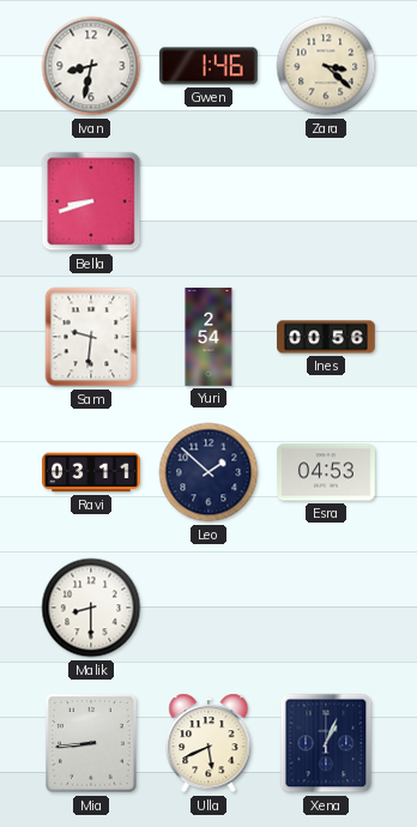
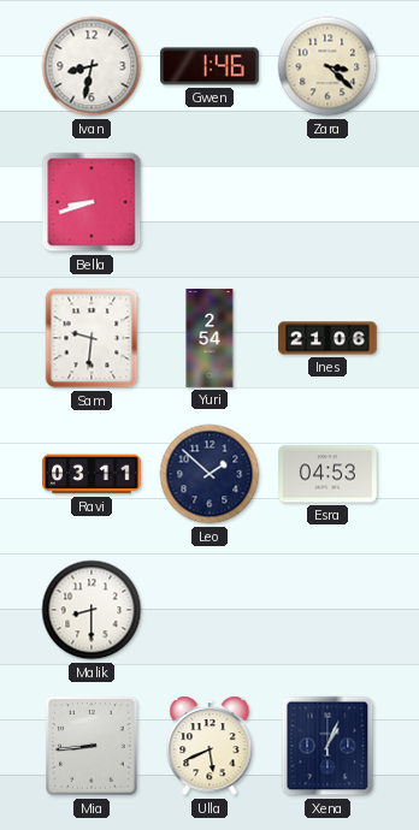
Ines: 00:56 -> 21:06
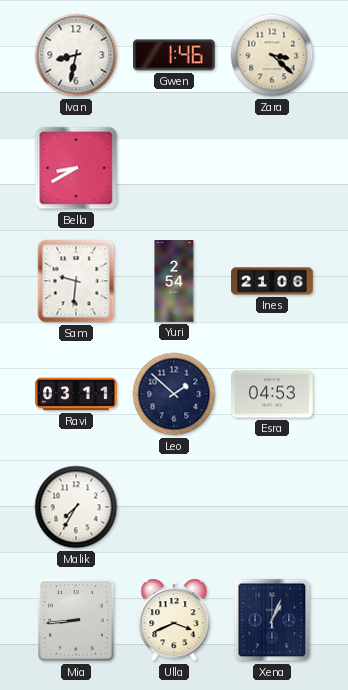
Bella: 8:42 -> 8:40
Malik: 8:30 -> 7:35
Ulla: 5:41 -> 3:41
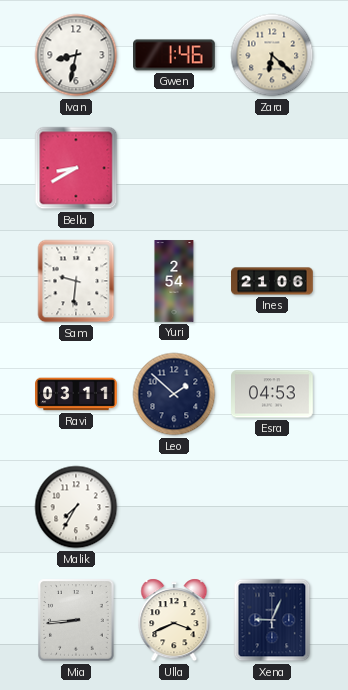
Zara: 3:22 -> 6:22
Xena: 1:04 -> 9:04
